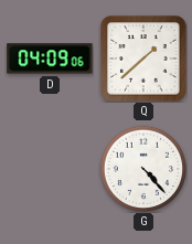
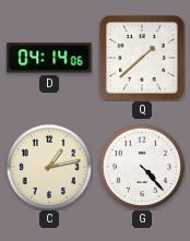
D: 04:09 -> 04:14
C: none -> 1:13
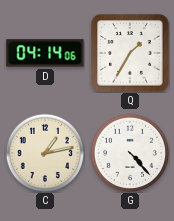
Q: 1:38 -> 1:35
